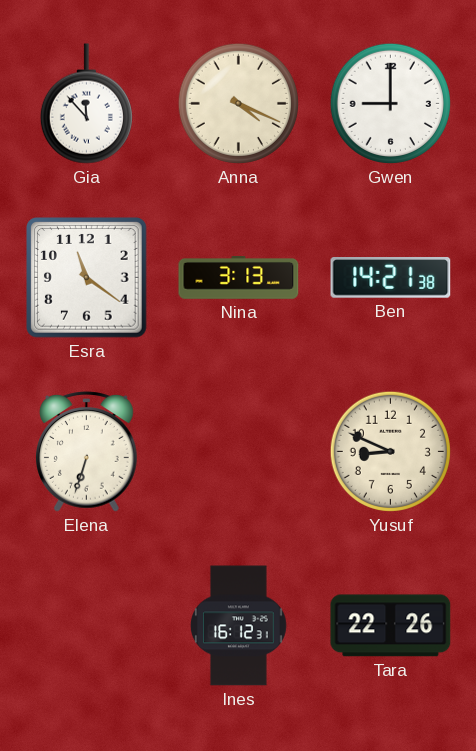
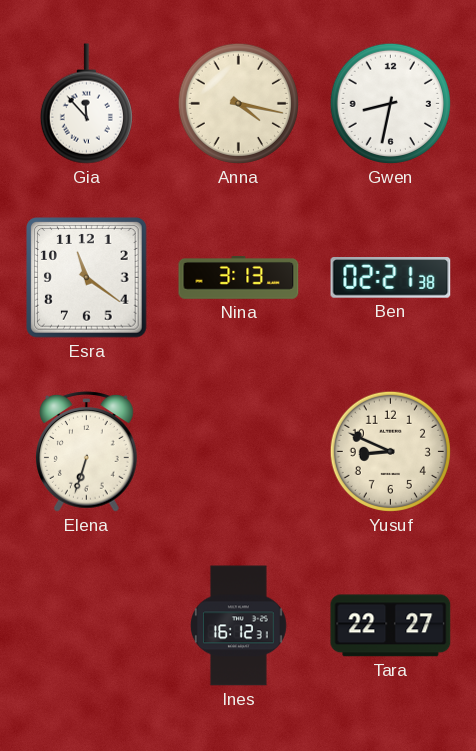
Anna: 4:19 -> 4:17
Gwen: 9:00 -> 8:32
Ben: 14:21 -> 02:21
Tara: 22:26 -> 22:27
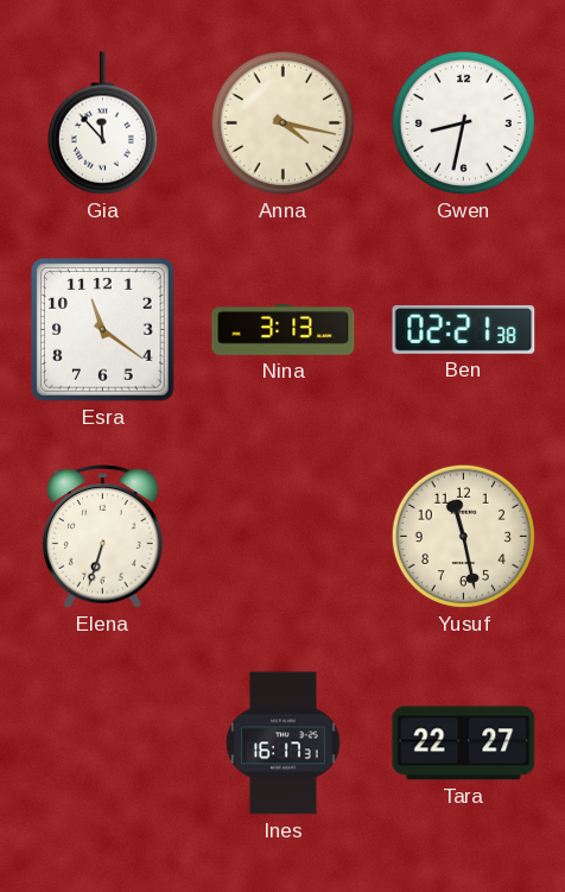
Yusuf: 8:49 -> 11:28
Ines: 16:12 -> 16:17
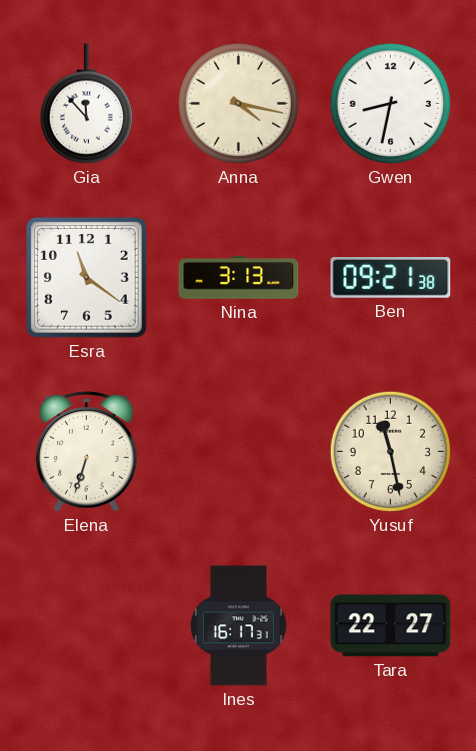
Ben: 02:21 -> 09:21
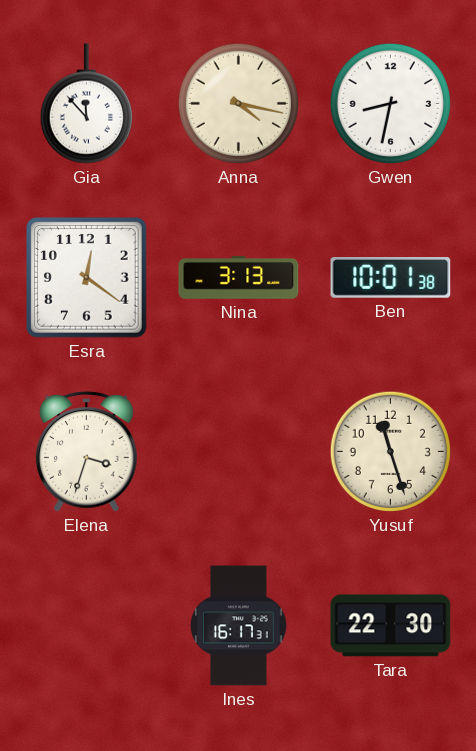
Esra: 11:21 -> 12:21
Ben: 09:21 -> 10:01
Elena: 6:33 -> 3:33
Yusuf: 11:28 -> 11:27
Tara: 22:27 -> 22:30
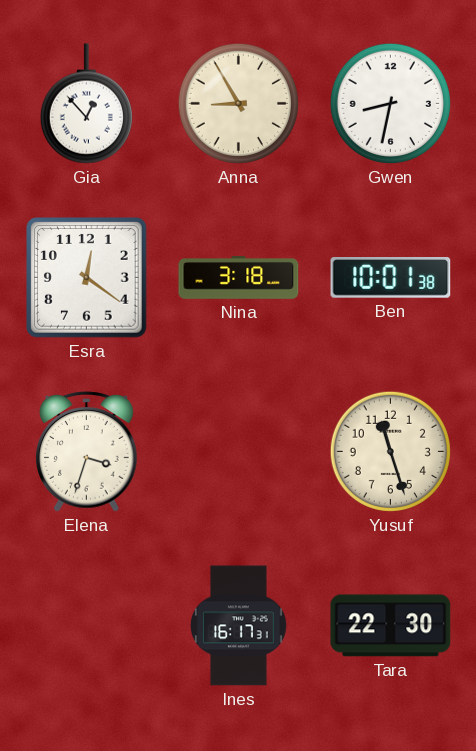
Gia: 11:53 -> 12:53
Anna: 4:17 -> 8:55
Nina: 3:13 -> 3:18
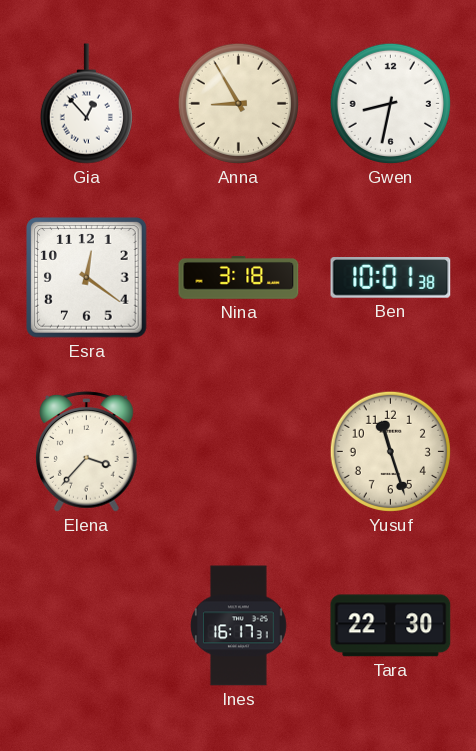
Elena: 3:33 -> 3:37
